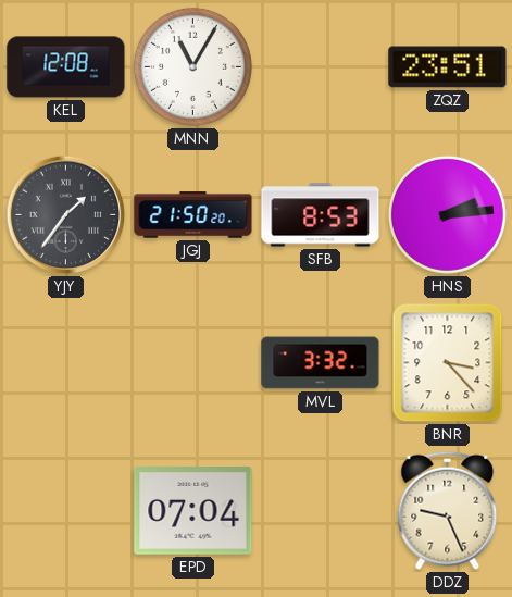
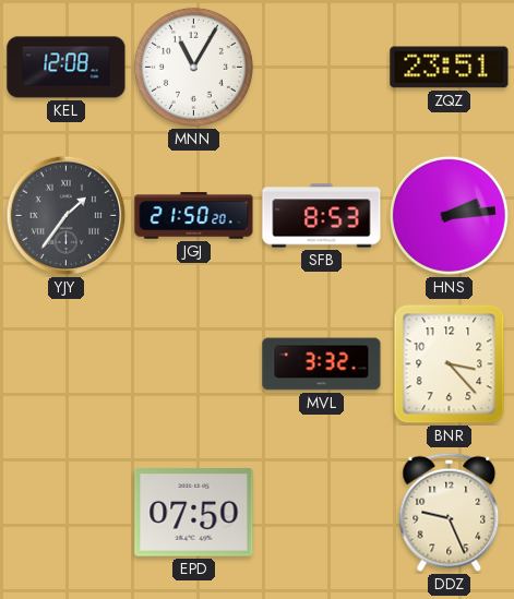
EPD: 07:04 -> 07:50
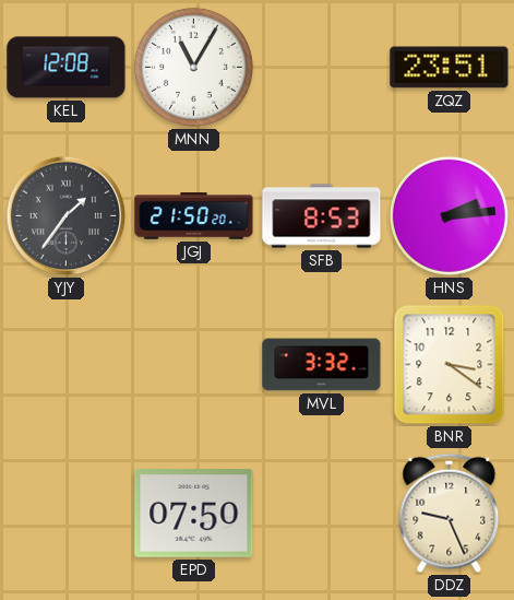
BNR: 3:23 -> 3:21
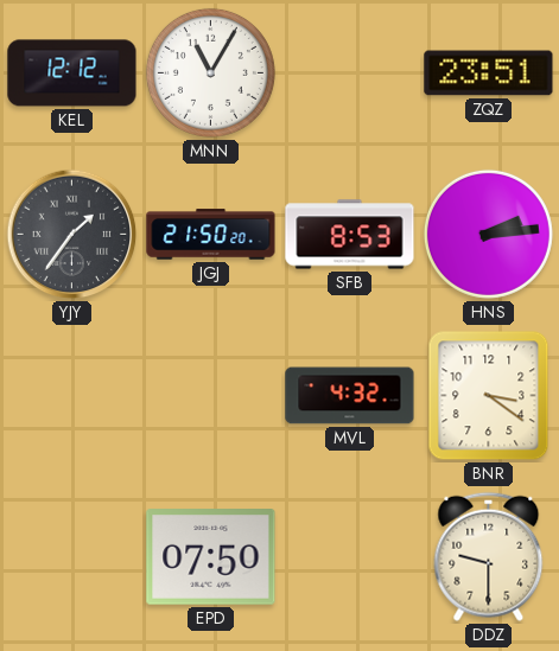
KEL: 12:08 -> 12:12
MVL: 3:32 -> 4:32
DDZ: 9:26 -> 9:30
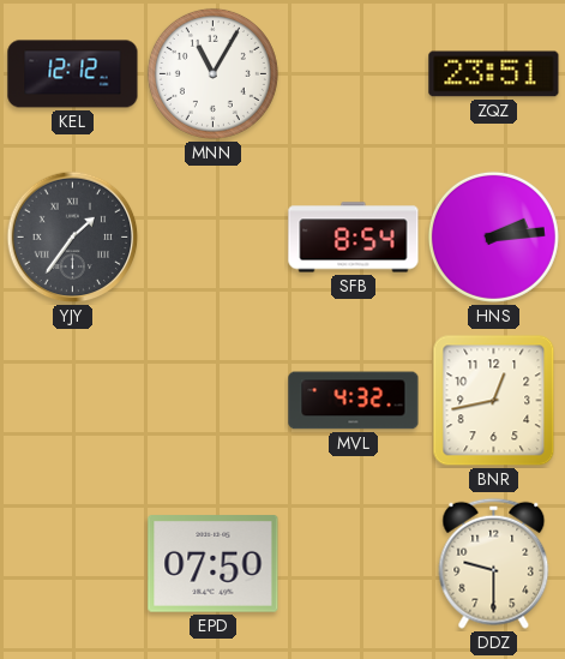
JGJ: 21:50 -> none
SFB: 8:53 -> 8:54
BNR: 3:21 -> 12:43
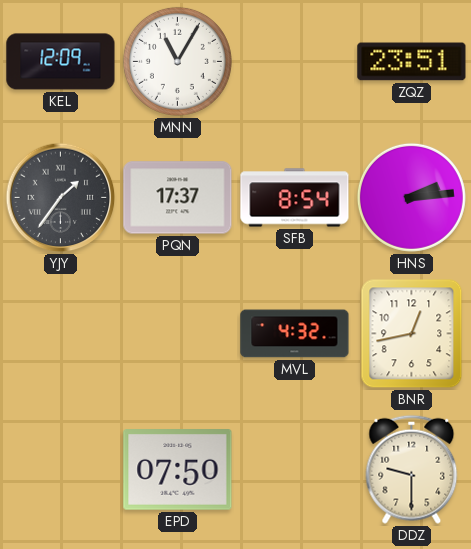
KEL: 12:12 -> 12:09
PQN: none -> 17:37
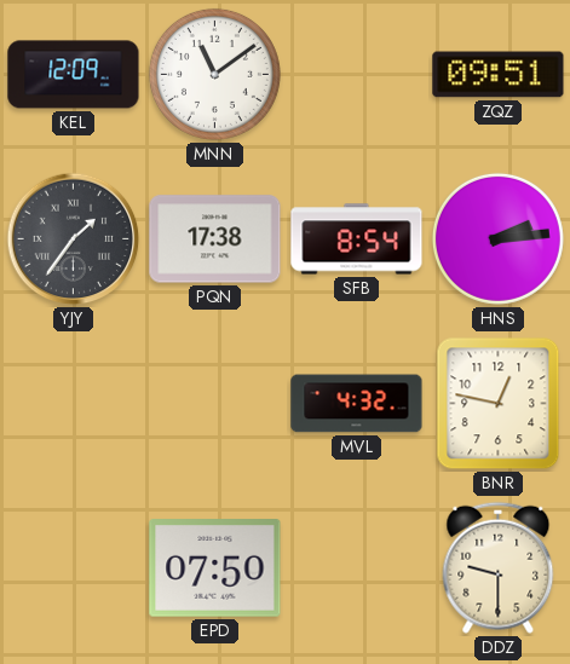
MNN: 11:05 -> 11:09
ZQZ: 23:51 -> 09:51
PQN: 17:37 -> 17:38
BNR: 12:43 -> 12:47
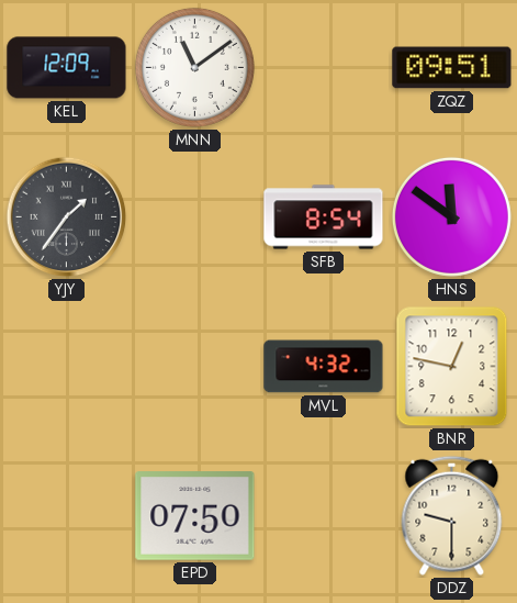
PQN: 17:38 -> none
HNS: 2:14 -> 11:51
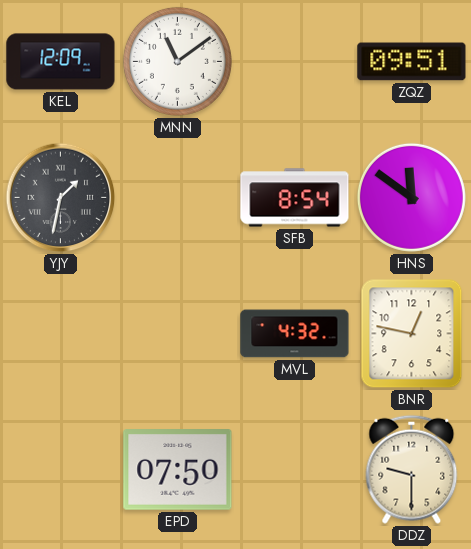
YJY: 1:36 -> 1:32
